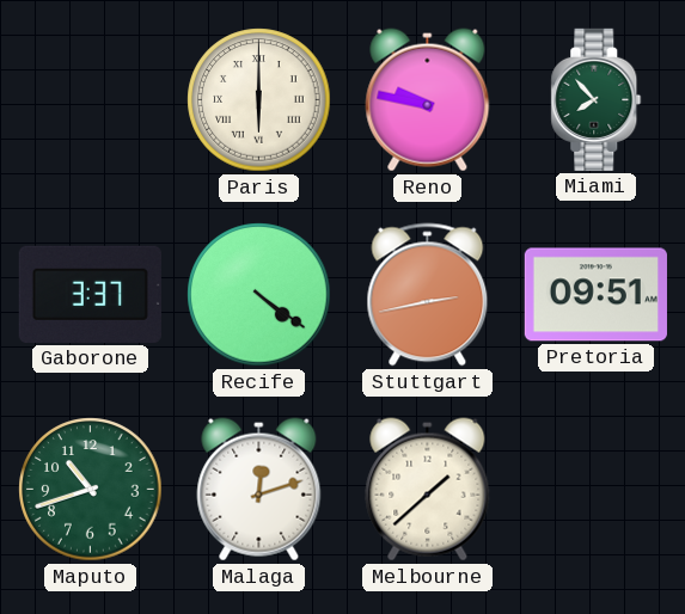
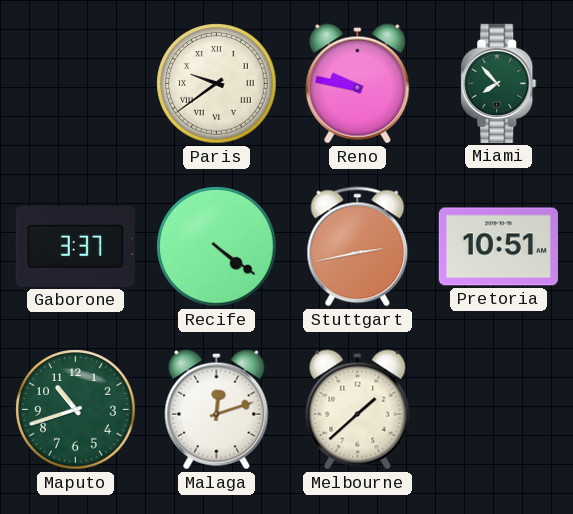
Paris: 6:00 -> 9:39
Pretoria: 09:51 -> 10:51
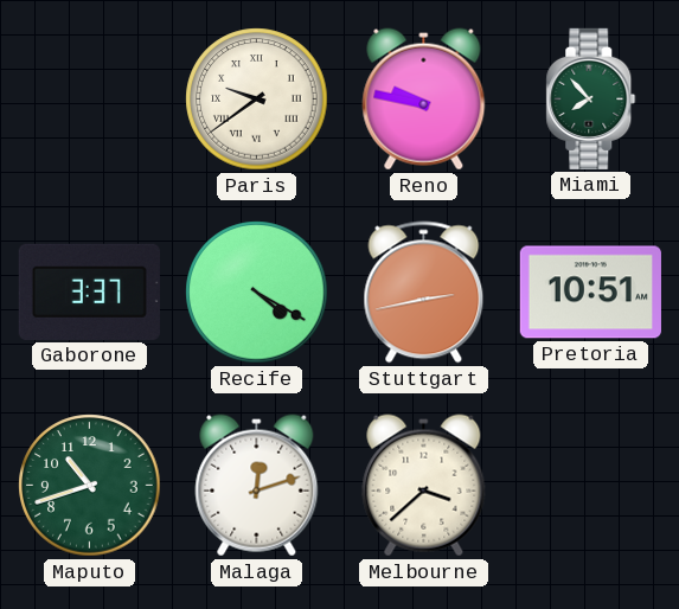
Recife: 4:21 -> 4:20
Melbourne: 1:38 -> 3:38
